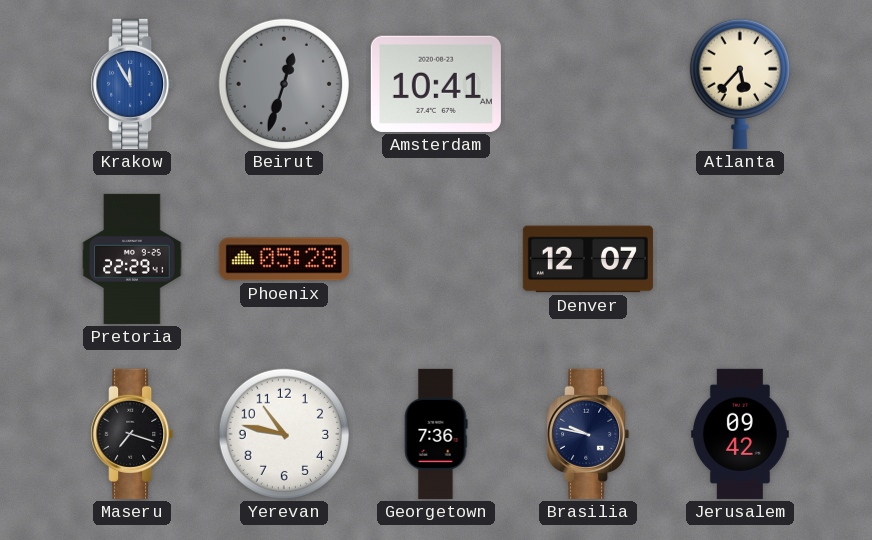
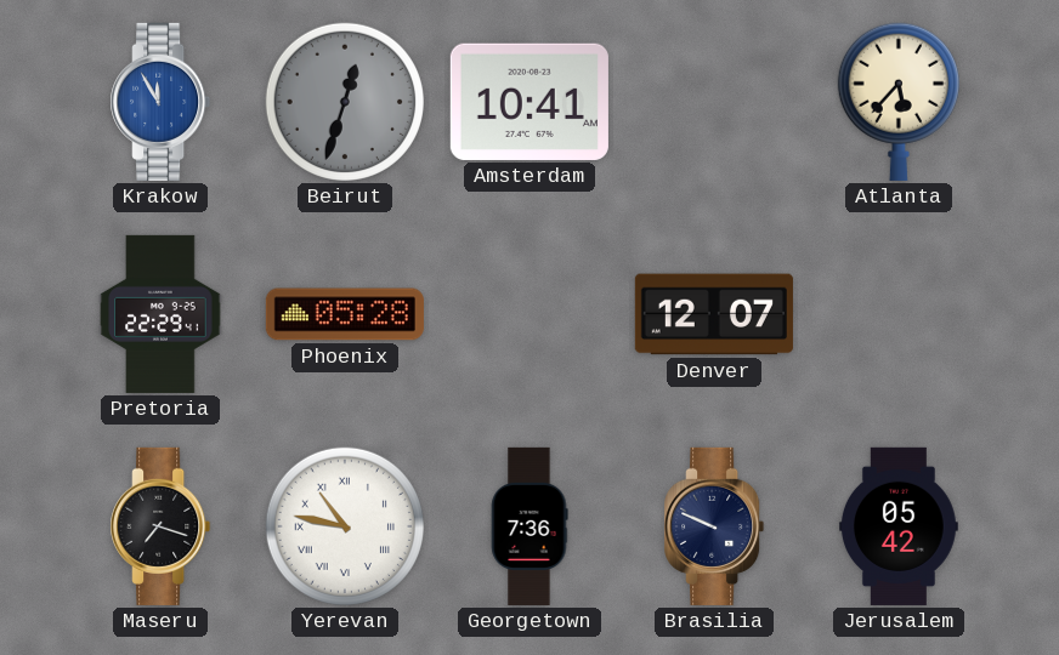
Yerevan numerals: Arabic -> Roman
Brasilia: 9:47 -> 9:49
Jerusalem: 09:42 -> 05:42
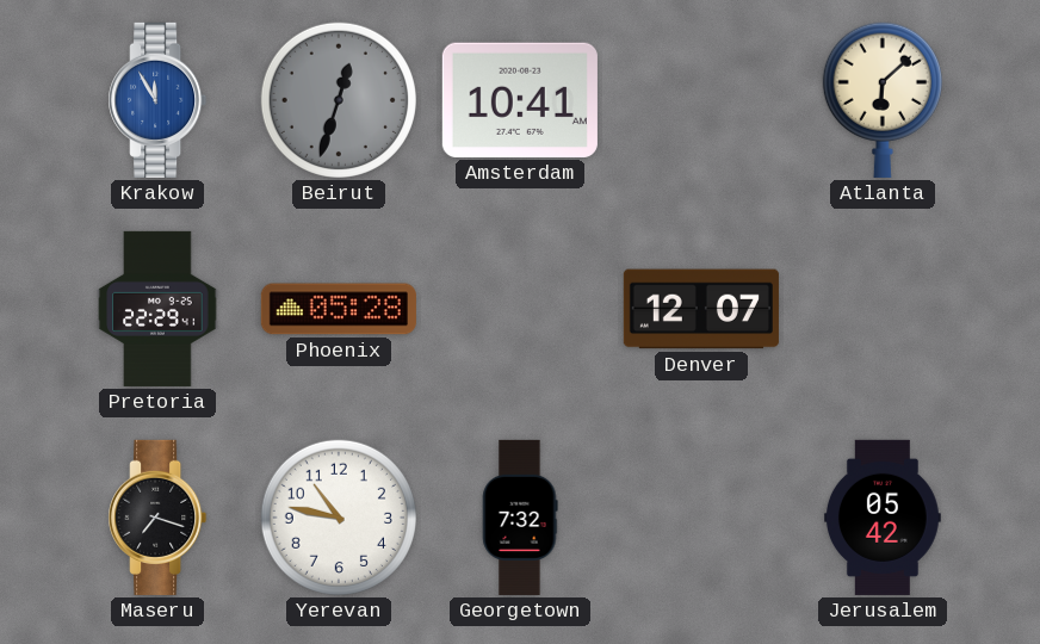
Atlanta: 5:37 -> 6:08
Yerevan numerals: Roman -> Arabic
Georgetown: 7:36 -> 7:32
Brasilia: 9:49 -> none
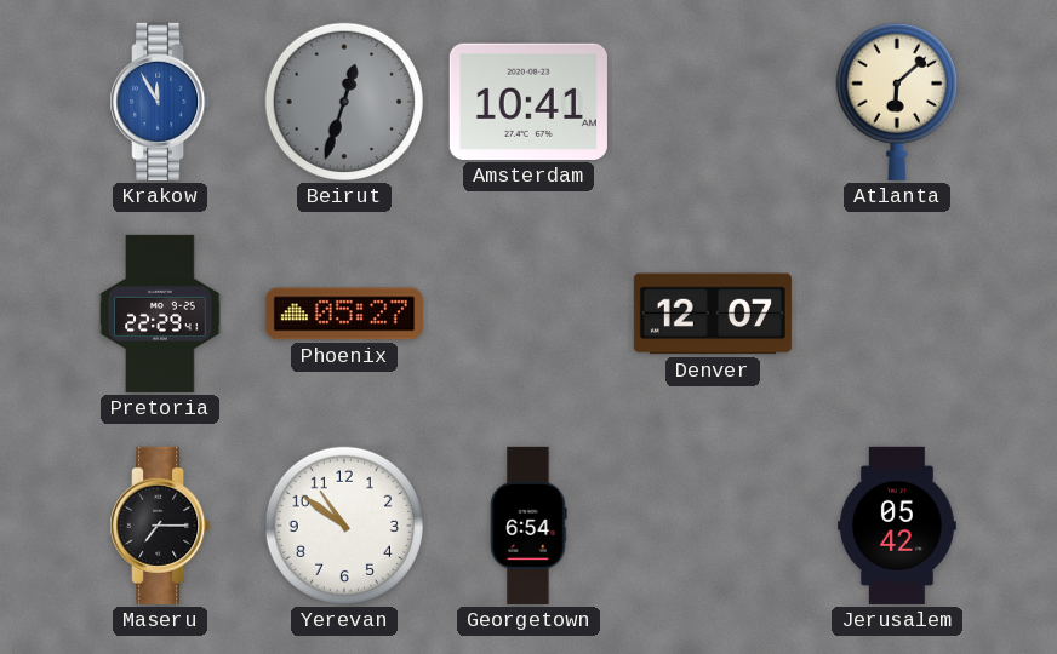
Phoenix: 05:28 -> 05:27
Maseru: 7:18 -> 7:15
Yerevan: 10:47 -> 10:51
Georgetown: 7:32 -> 6:54
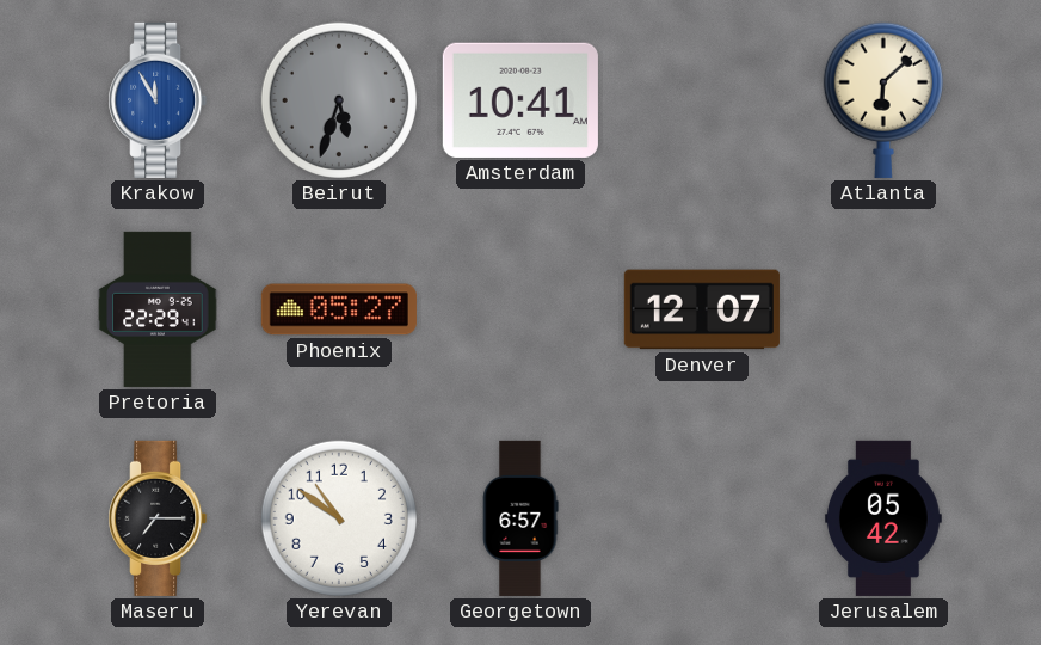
Beirut: 12:33 -> 5:33
Georgetown: 6:54 -> 6:57
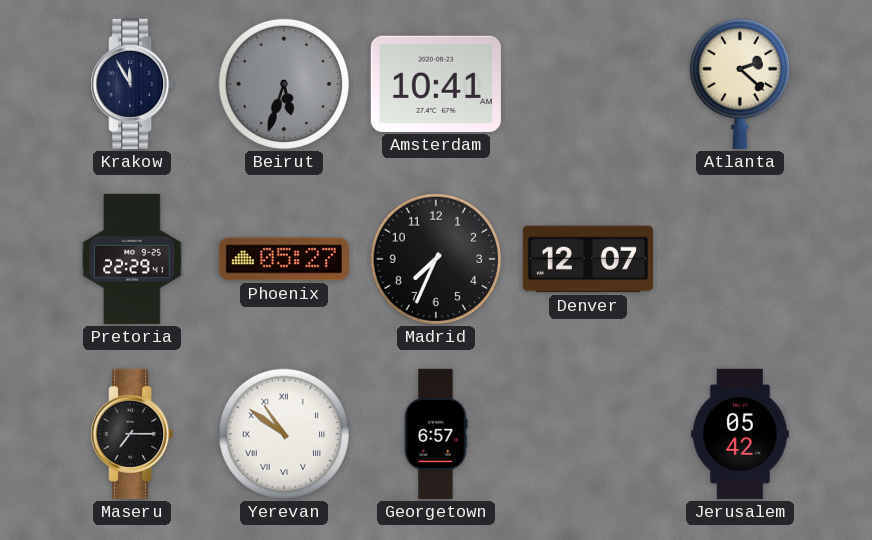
Krakow dial: blue -> navy
Atlanta: 6:08 -> 2:22
Madrid: none -> 7:34
Yerevan numerals: Arabic -> Roman
